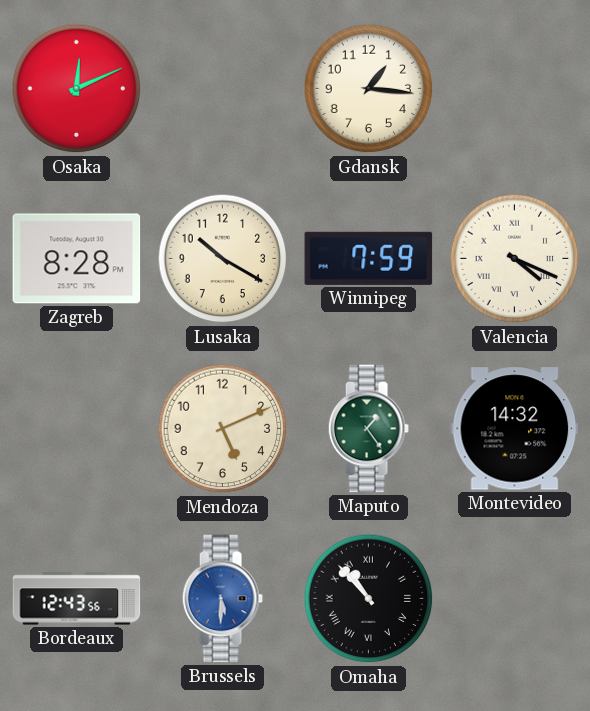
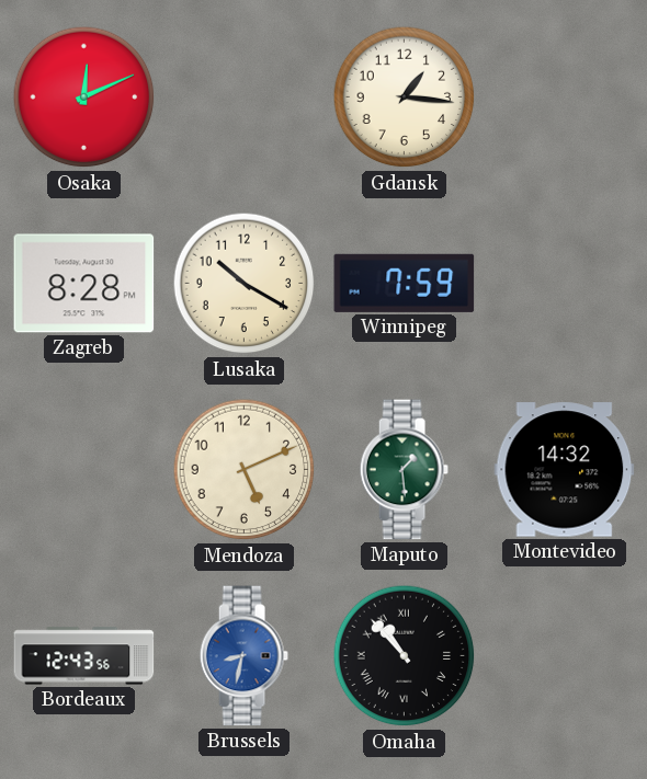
Valencia: 4:19 -> none
Maputo: 1:24 -> 1:29
Brussels: 5:30 -> 8:32
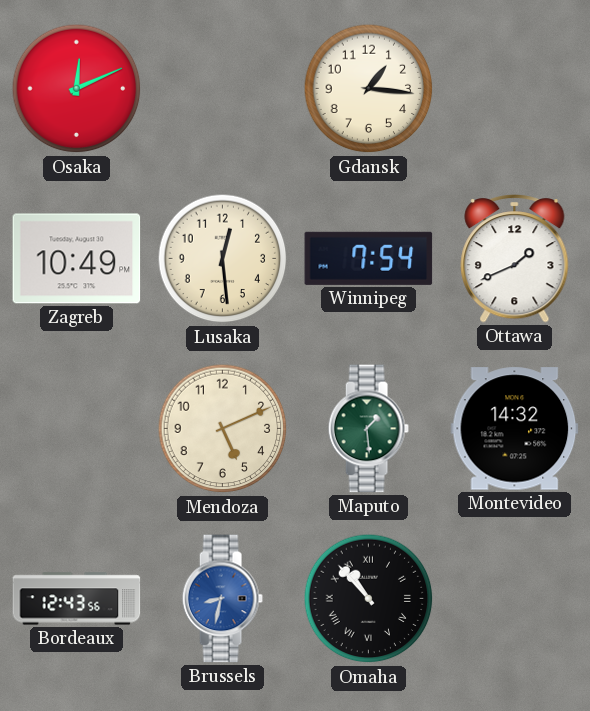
Zagreb: 8:28 -> 10:49
Lusaka: 10:20 -> 12:29
Winnipeg: 7:59 -> 7:54
Ottawa: none -> 1:41
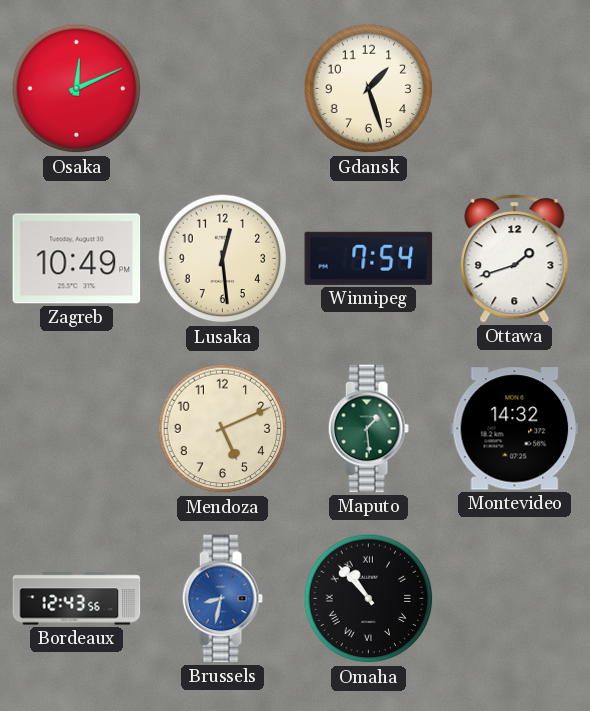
Gdansk: 1:16 -> 1:27
Ottawa: 1:41 -> 1:42
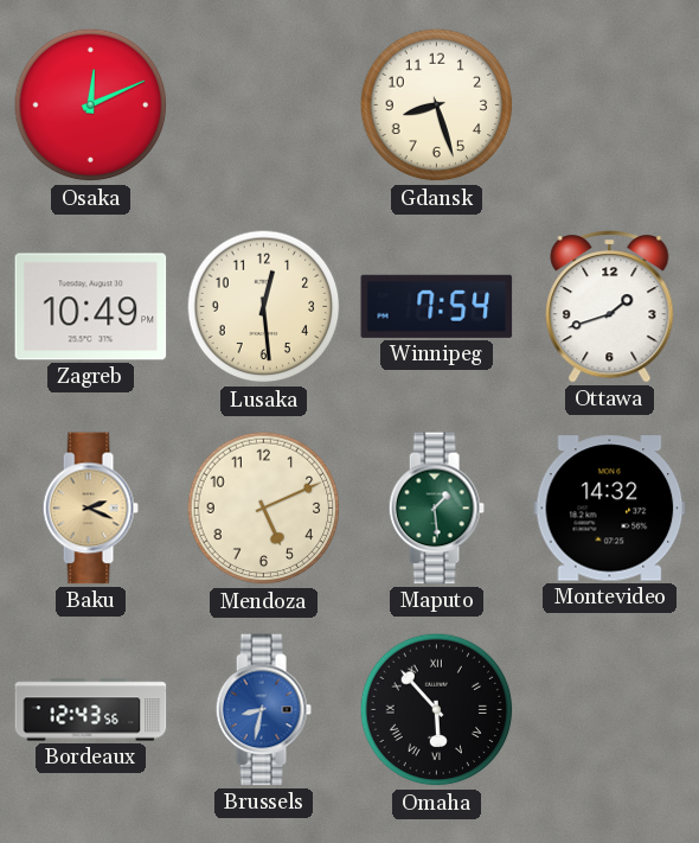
Gdansk: 1:27 -> 8:27
Baku: none -> 2:19
Omaha: 10:53 -> 5:53
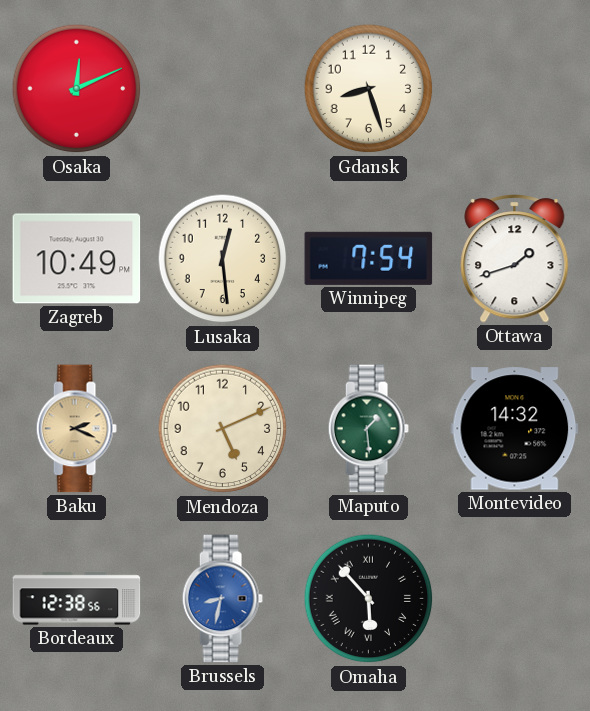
Bordeaux: 12:43 -> 12:38
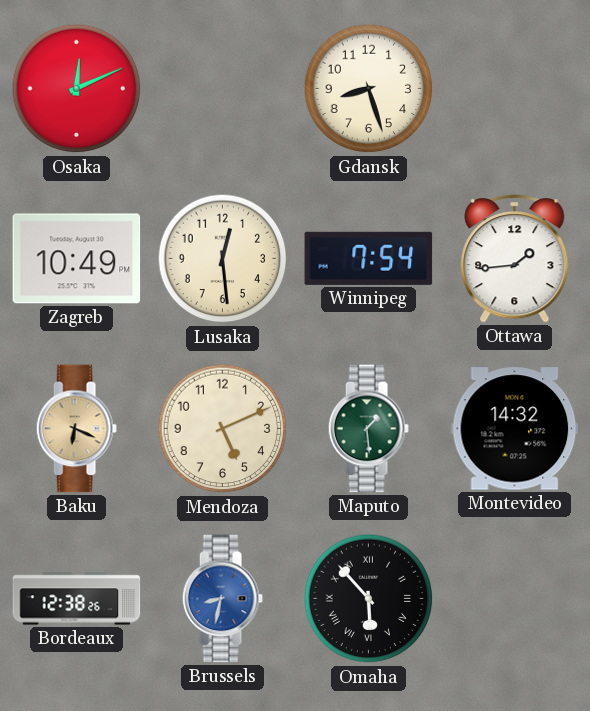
Ottawa: 1:42 -> 1:44
Baku: 2:19 -> 6:19
Bordeaux: 12:38:56 -> 12:38:26
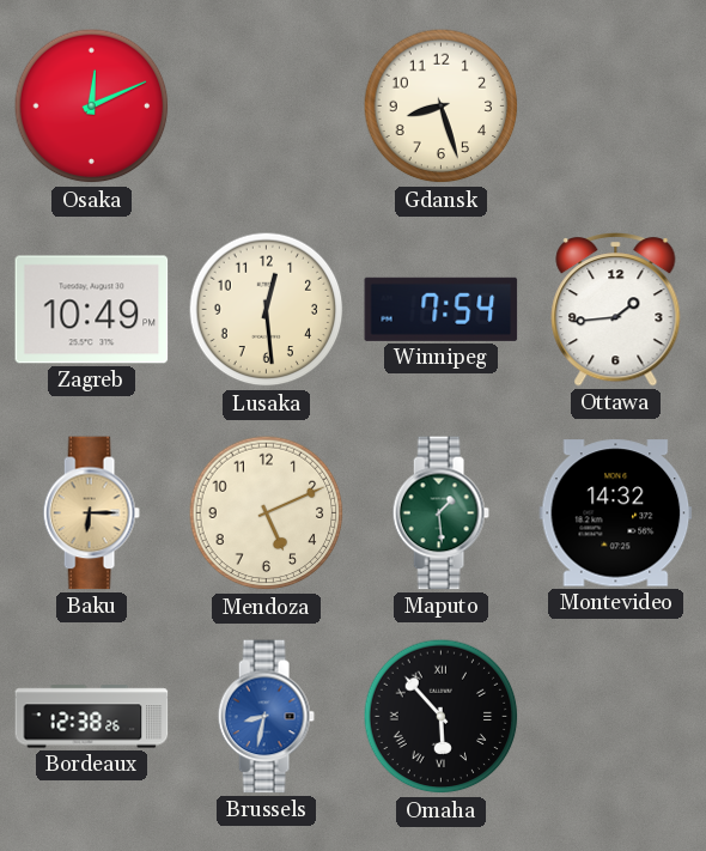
Baku: 6:19 -> 6:15
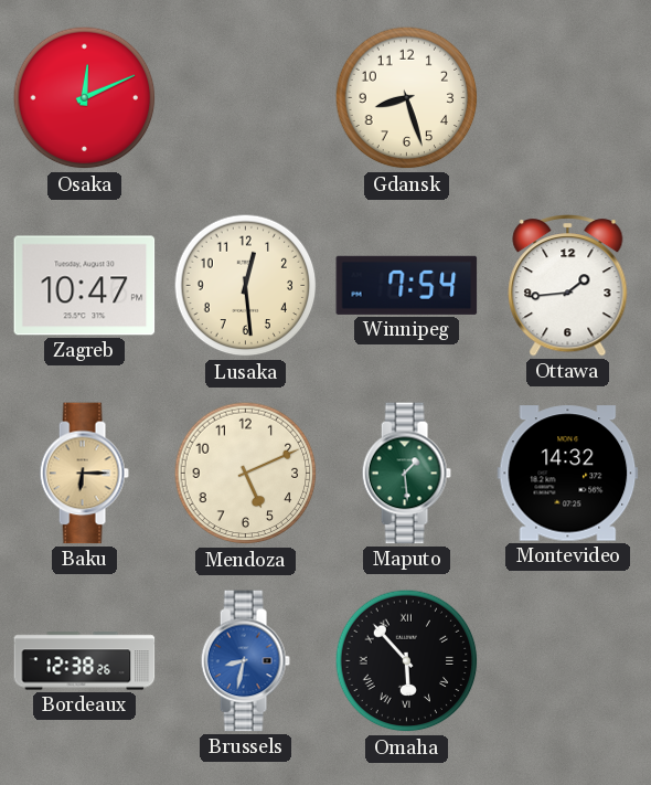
Zagreb: 10:49 -> 10:47
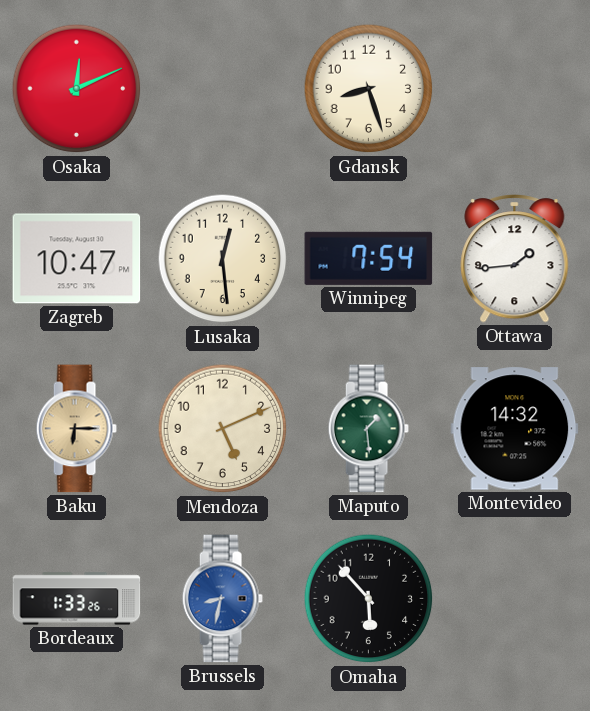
Bordeaux: 12:38 -> 1:33
Omaha numerals: Roman -> Arabic
